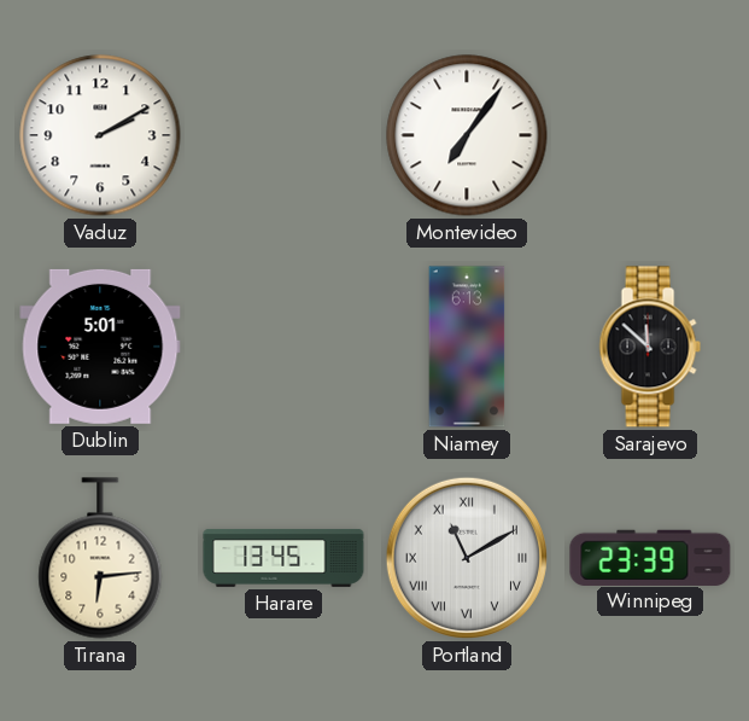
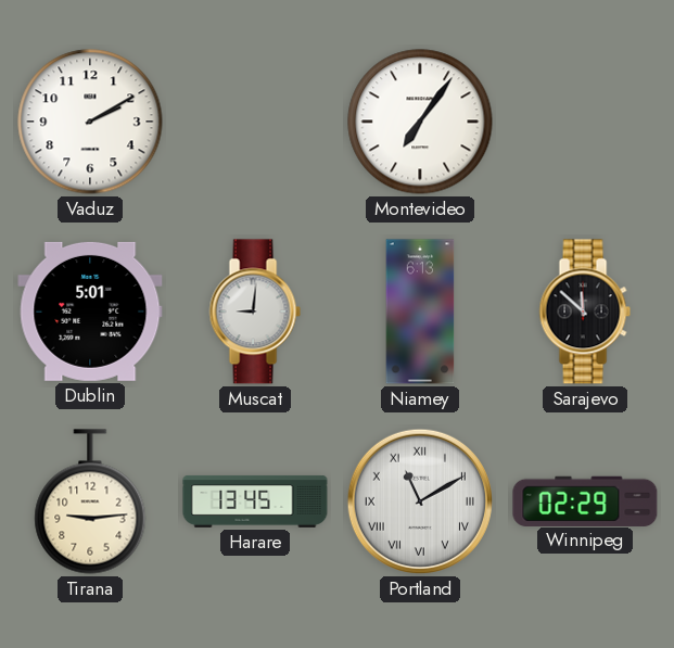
Muscat: none -> 9:01
Tirana: 6:14 -> 9:14
Winnipeg: 23:39 -> 02:29
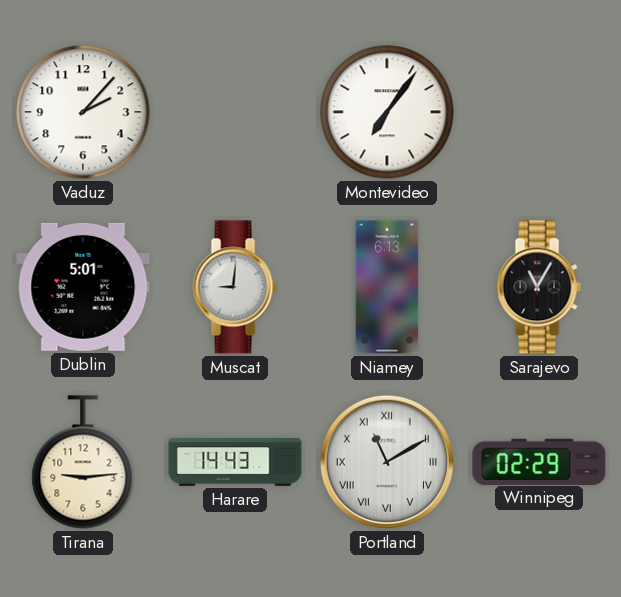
Vaduz: 2:10 -> 2:07
Sarajevo: 11:52 -> 11:05
Harare: 13:45 -> 14:43
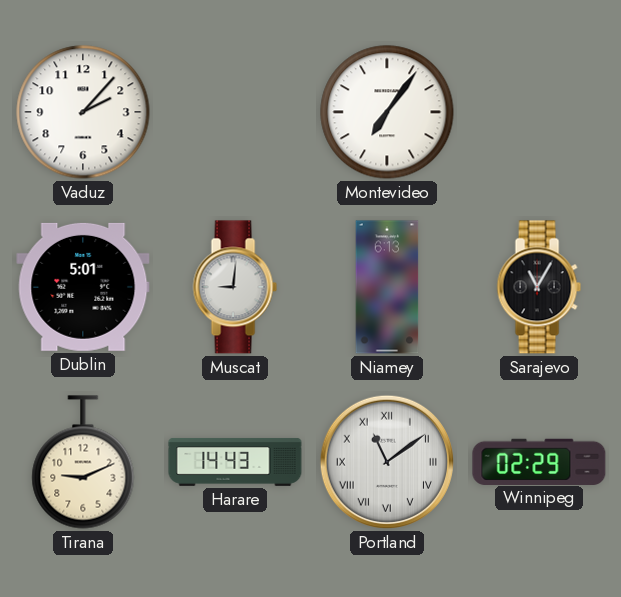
Tirana: 9:14 -> 9:11
Portland: 11:10 -> 11:09
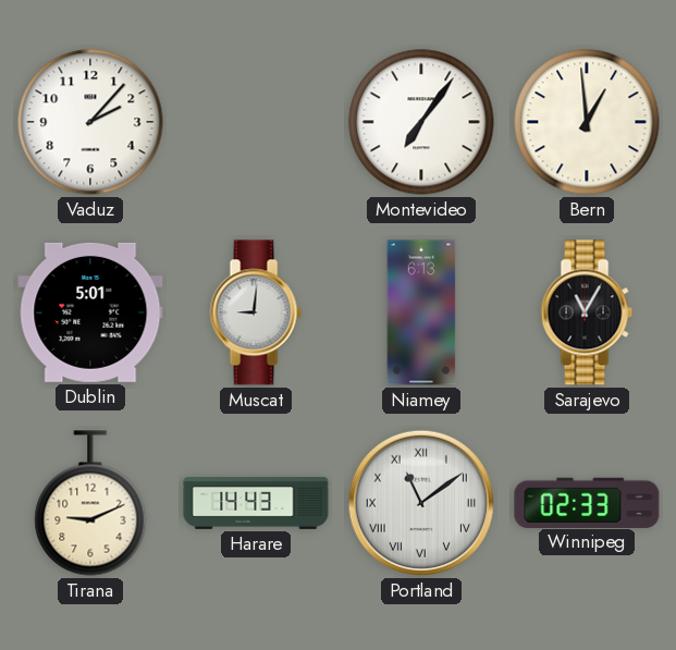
Bern: none -> 12:59
Winnipeg: 02:29 -> 02:33
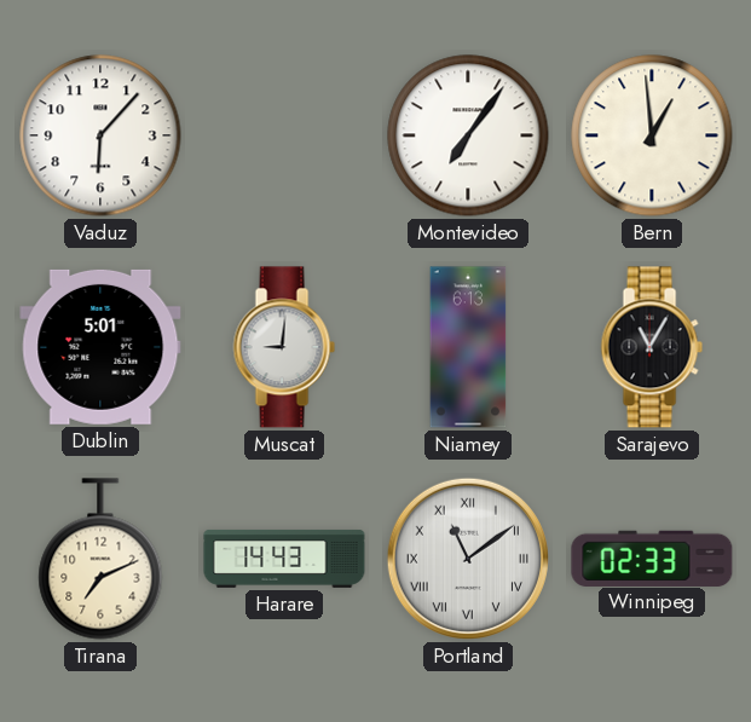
Vaduz: 2:07 -> 6:07
Tirana: 9:11 -> 7:11
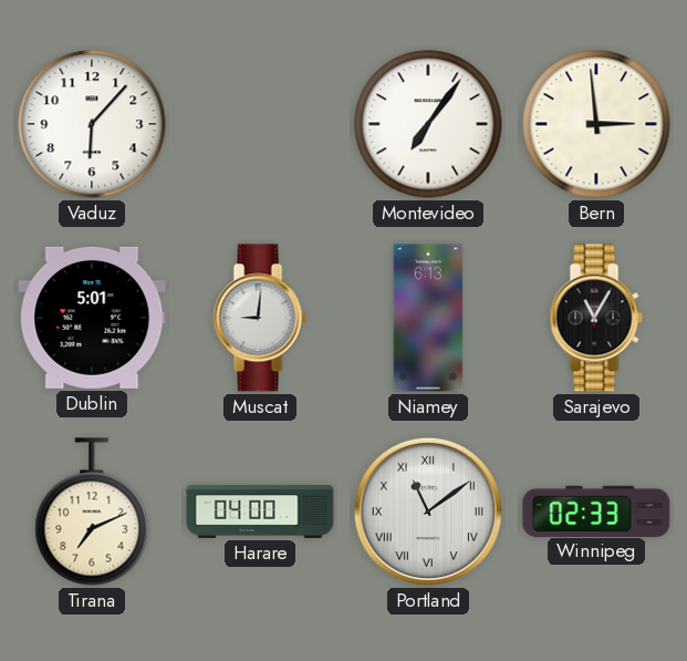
Bern: 12:59 -> 2:59
Harare: 14:43 -> 04:00
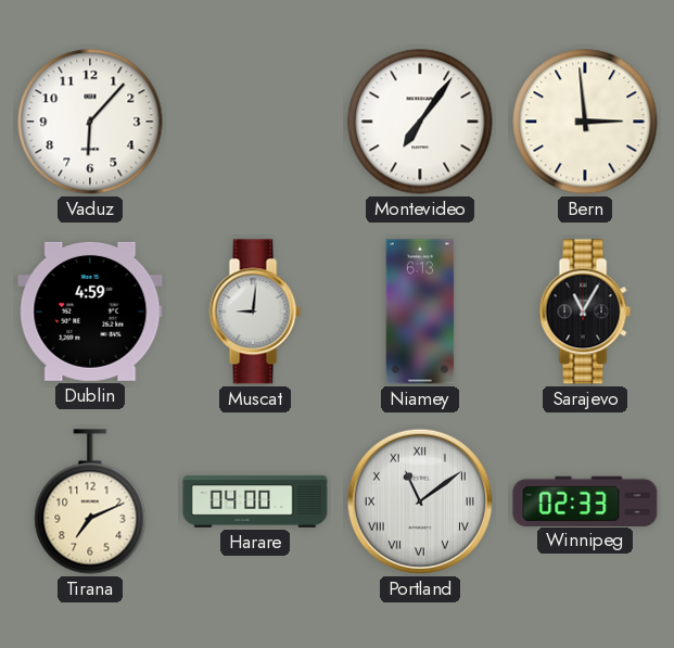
Dublin: 5:01 -> 4:59
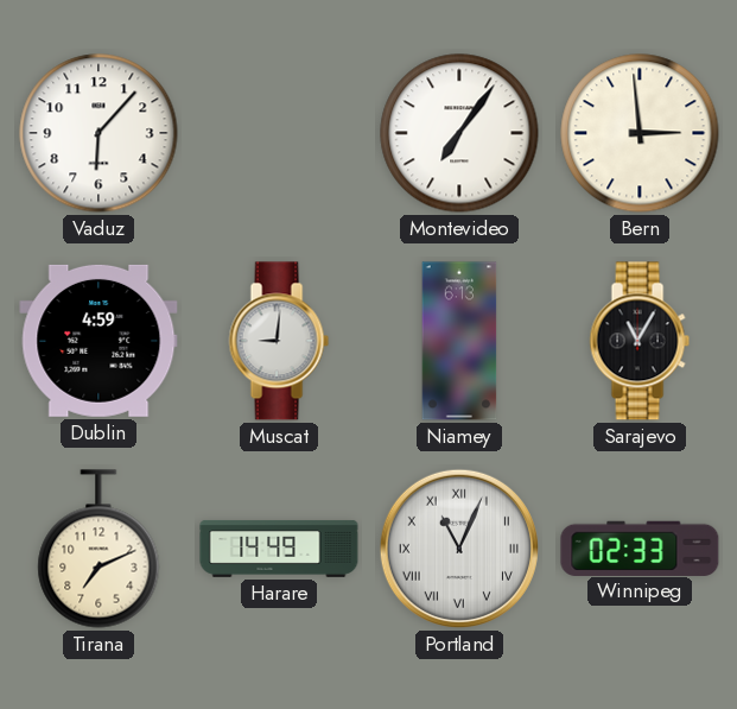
Harare: 04:00 -> 14:49
Portland: 11:09 -> 11:04
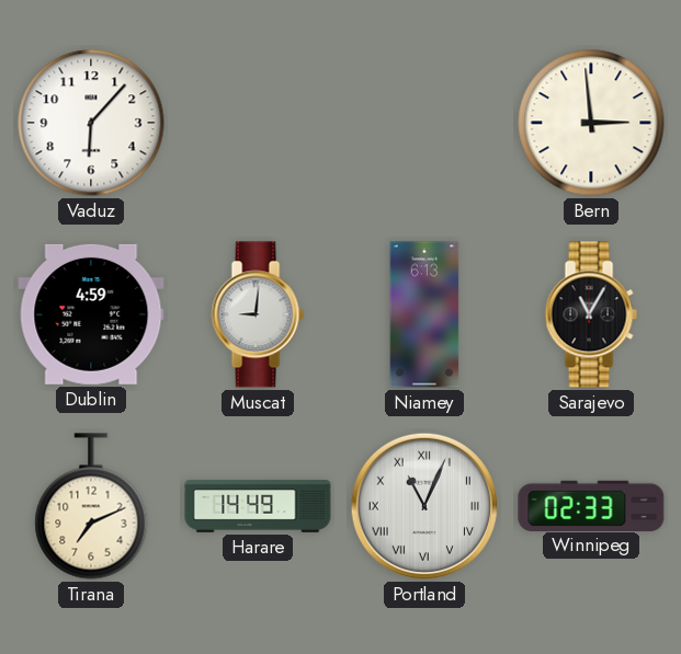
Montevideo: 7:06 -> none
